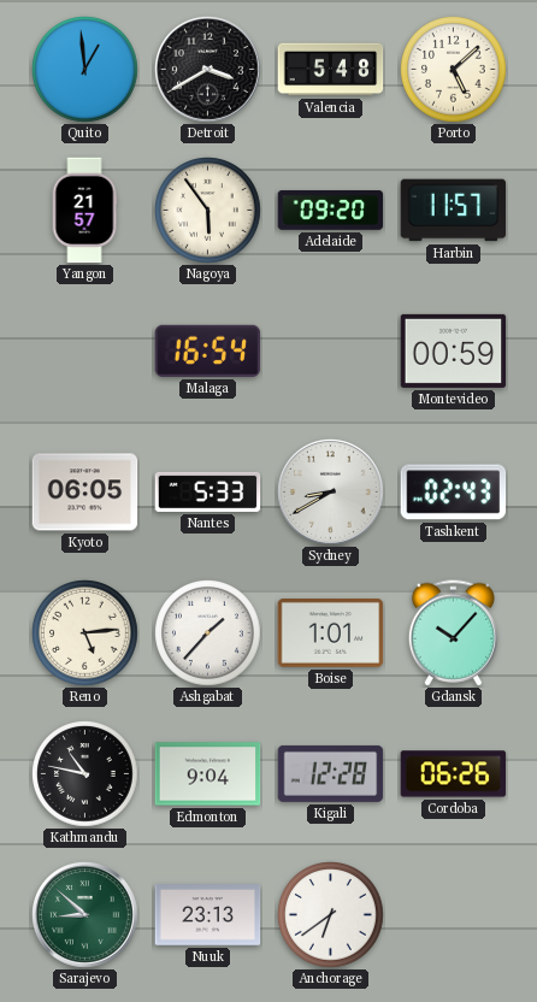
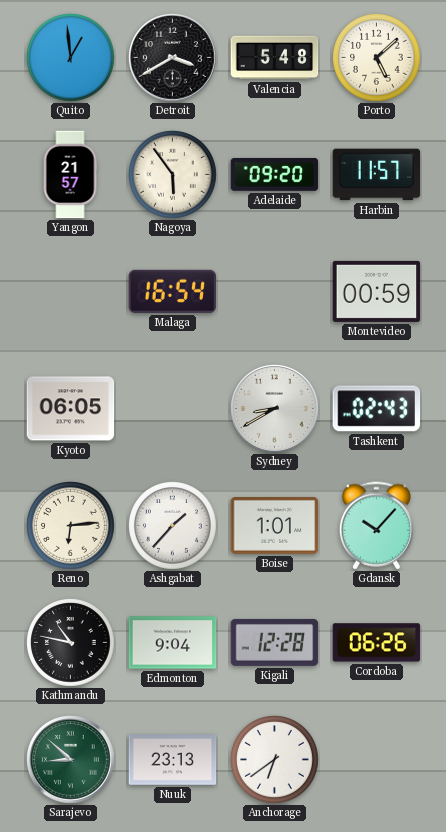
Nantes: 5:33 -> none
Reno: 5:14 -> 6:14
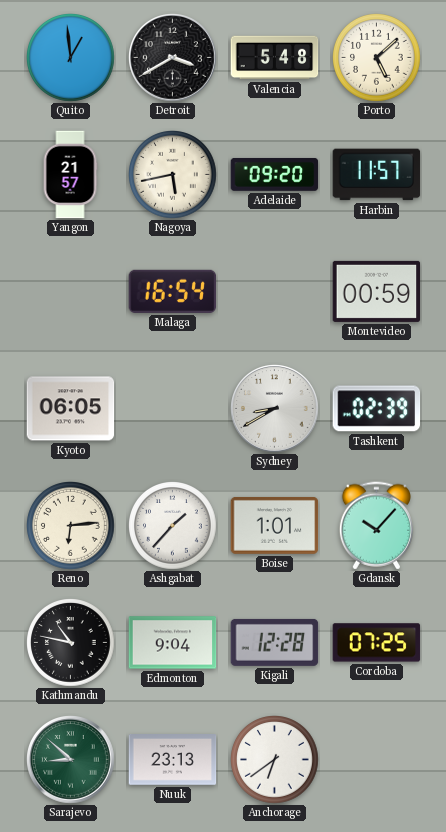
Nagoya: 5:54 -> 5:43
Tashkent: 02:43 -> 02:39
Cordoba: 06:26 -> 07:25
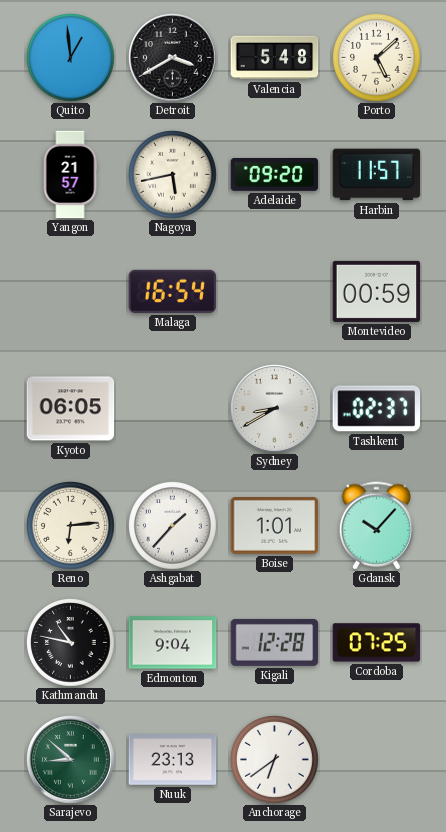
Tashkent: 02:39 -> 02:37
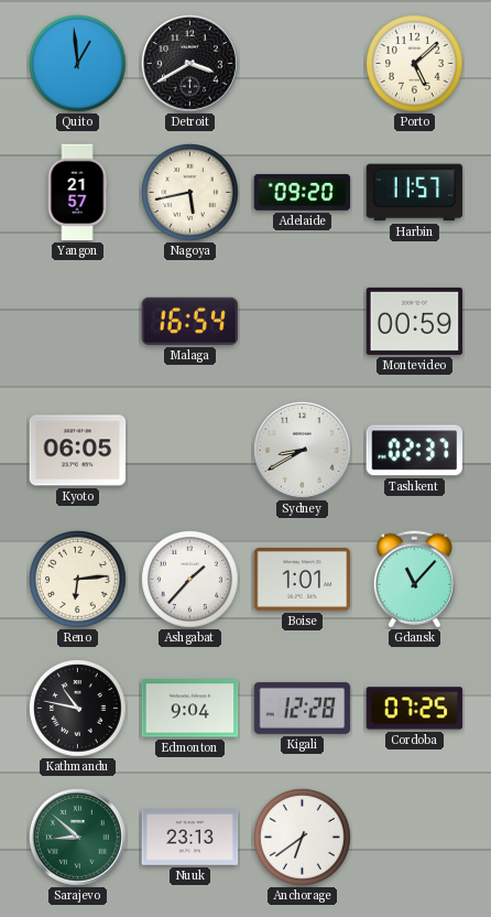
Valencia: 5:48 -> none
Gdansk: 10:07 -> 11:07
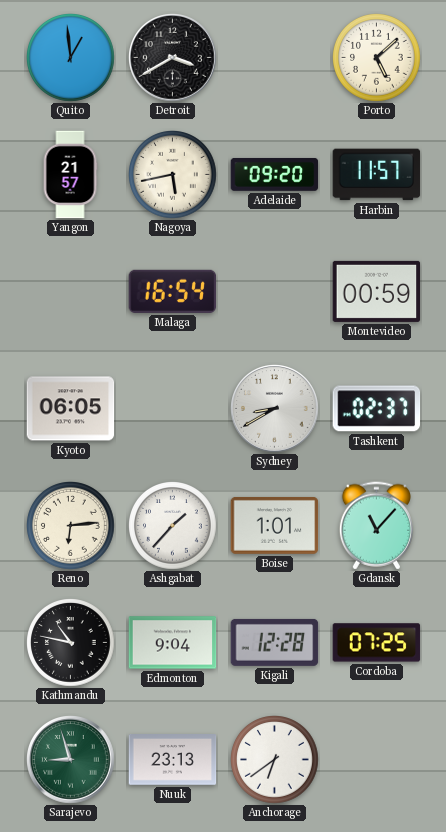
Sarajevo: 8:52 -> 8:57
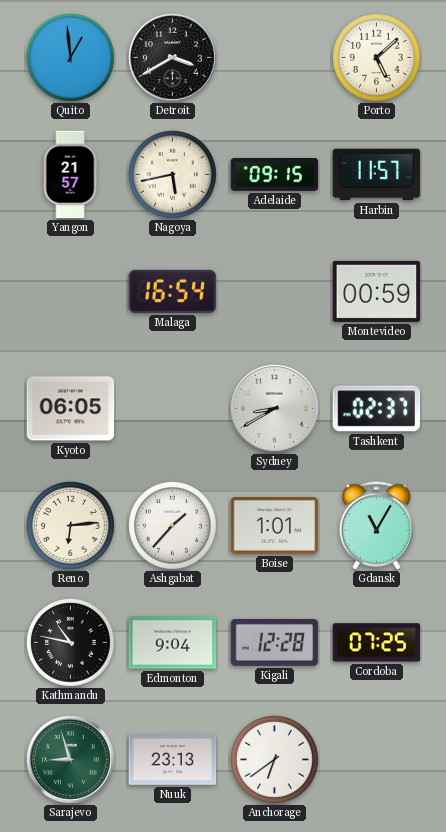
Adelaide: 09:20 -> 09:15
Gdansk: 11:07 -> 11:05
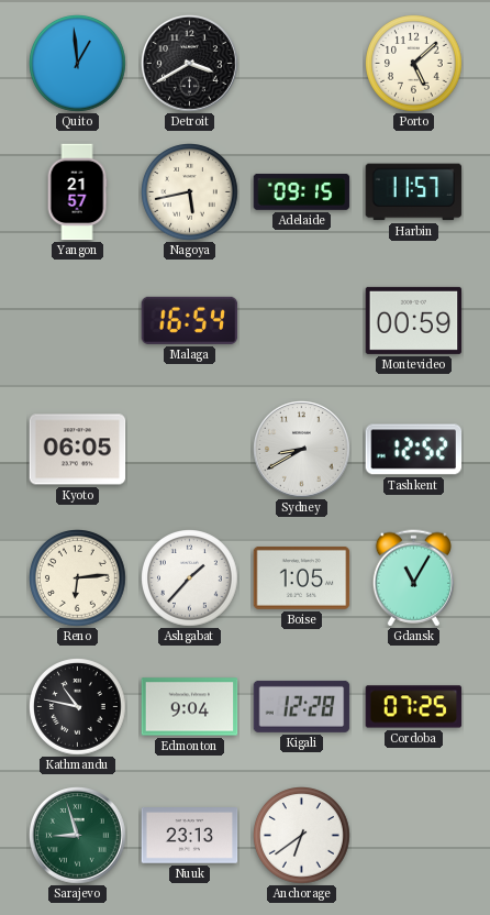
Tashkent: 02:37 -> 12:52
Boise: 1:01 -> 1:05
